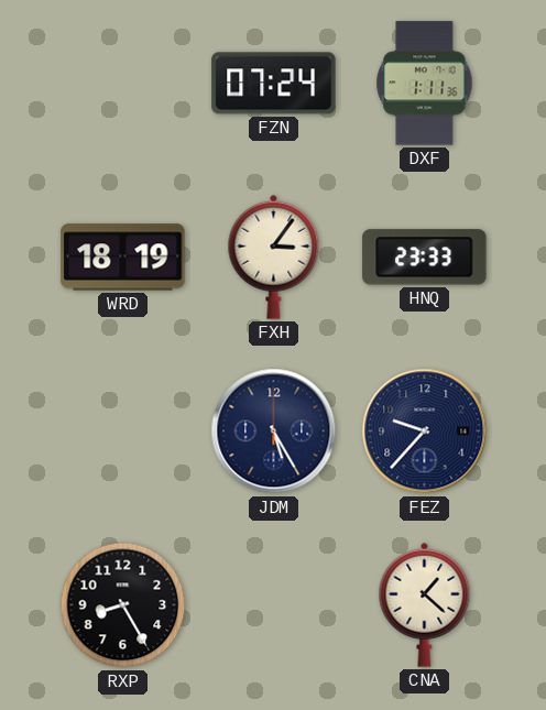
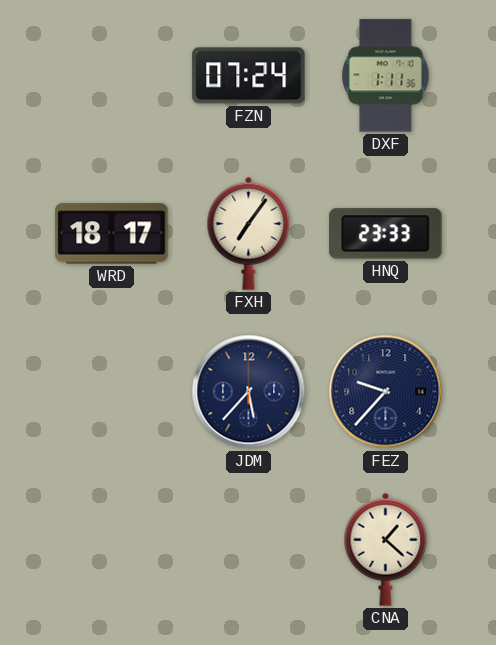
WRD: 18:19 -> 18:17
FXH: 3:06 -> 7:06
JDM: 5:25 -> 5:37
RXP: 8:25 -> none
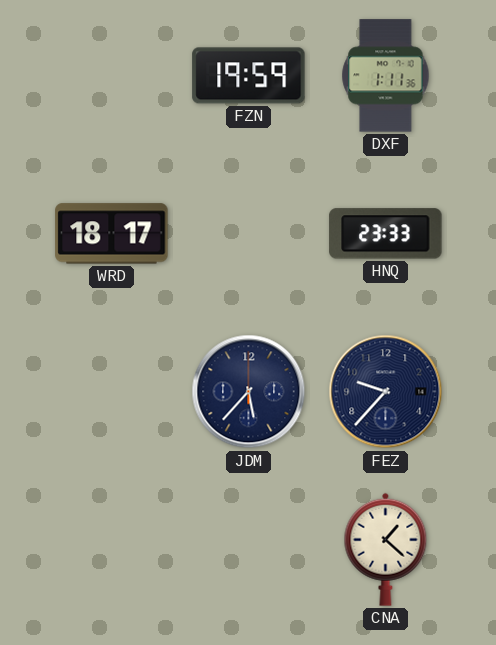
FZN: 07:24 -> 19:59
FXH: 7:06 -> none
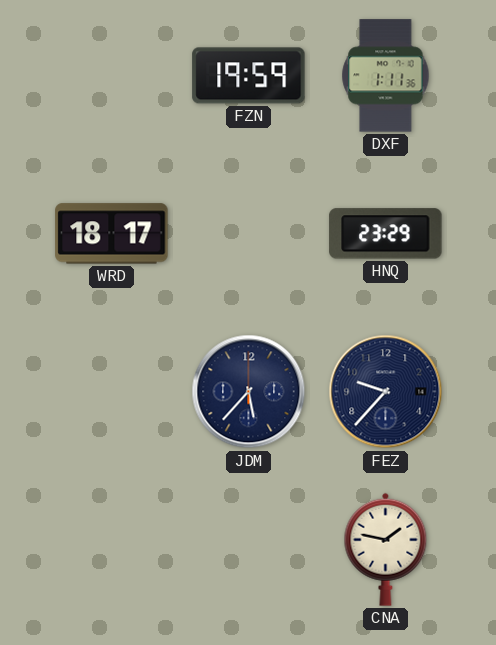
HNQ: 23:33 -> 23:29
CNA: 1:22 -> 1:47
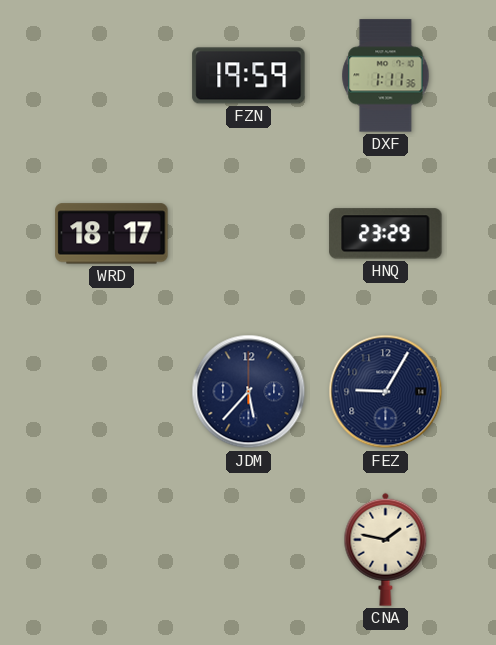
FEZ: 9:37 -> 9:05
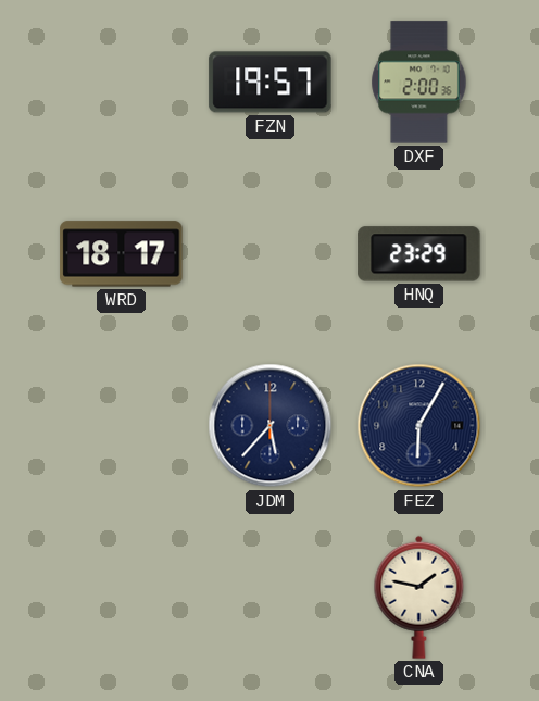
FZN: 19:59 -> 19:57
DXF: 1:11 -> 2:00
FEZ: 9:05 -> 6:05
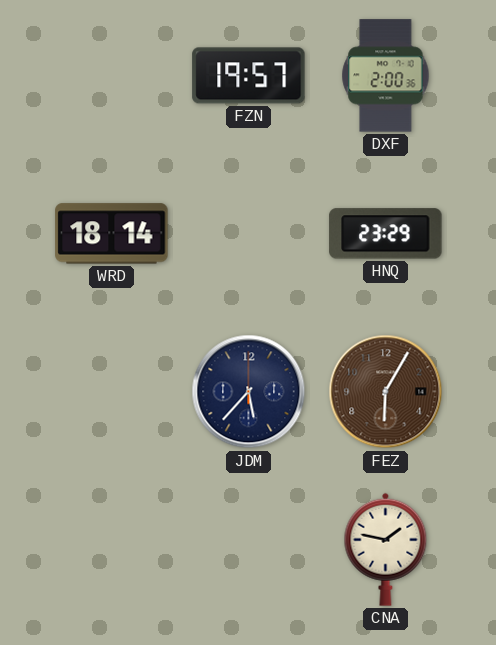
WRD: 18:17 -> 18:14
FEZ dial: navy -> brown
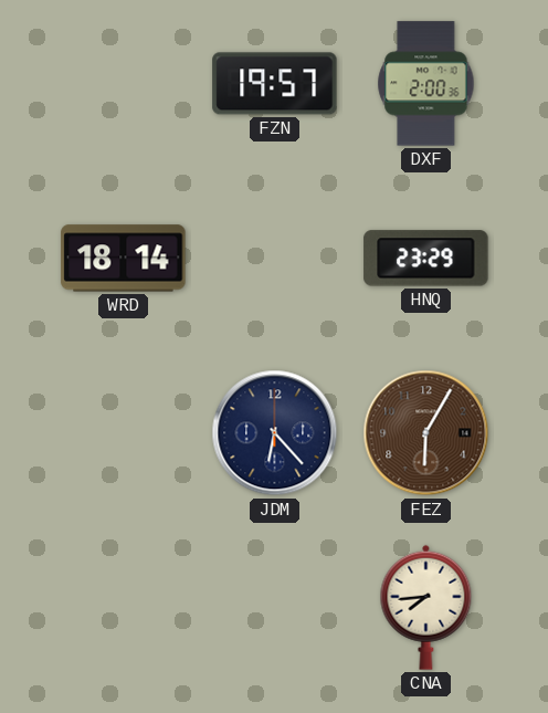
JDM: 5:37 -> 6:23
CNA: 1:47 -> 7:44
